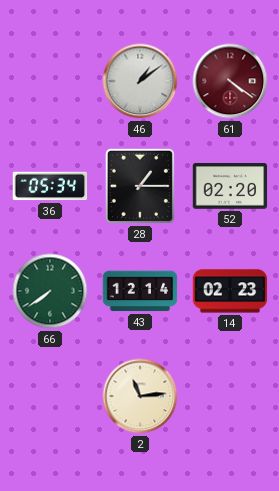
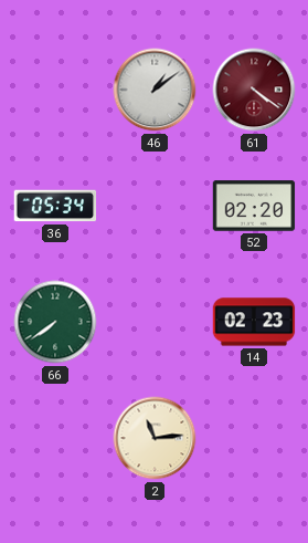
28: 1:15 -> none
43: 12:14 -> none
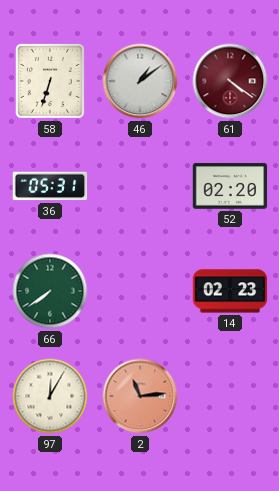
58: none -> 6:33
36: 05:34 -> 05:31
97: none -> 12:05
2 dial: cream -> salmon
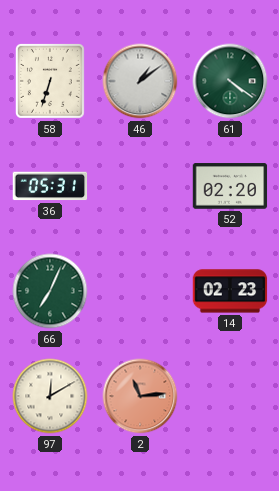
61 dial: burgundy -> green
66: 7:39 -> 7:04
97: 12:05 -> 12:10
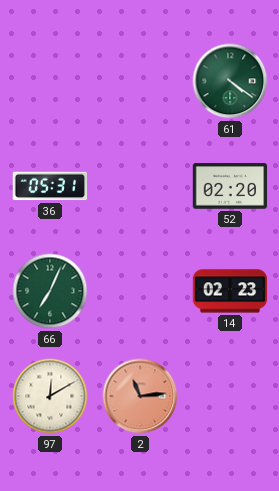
58: 6:33 -> none
46: 1:09 -> none
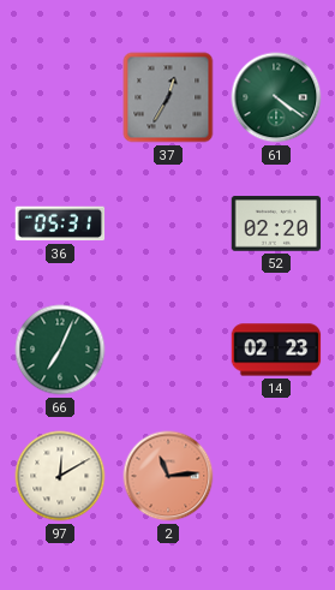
37: none -> 12:35
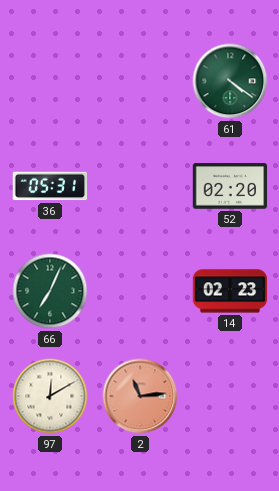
37: 12:35 -> none
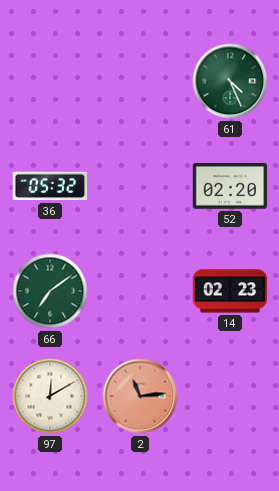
61: 4:21 -> 4:26
36: 05:31 -> 05:32
66: 7:04 -> 7:09
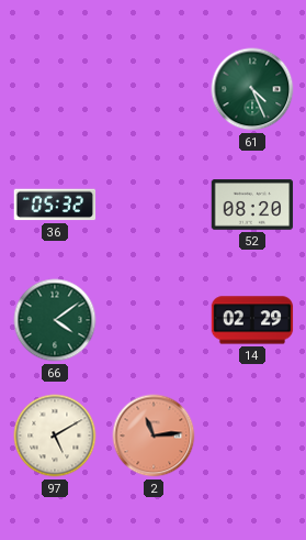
52: 02:20 -> 08:20
66: 7:09 -> 4:09
14: 02:23 -> 02:29
97: 12:10 -> 5:10
